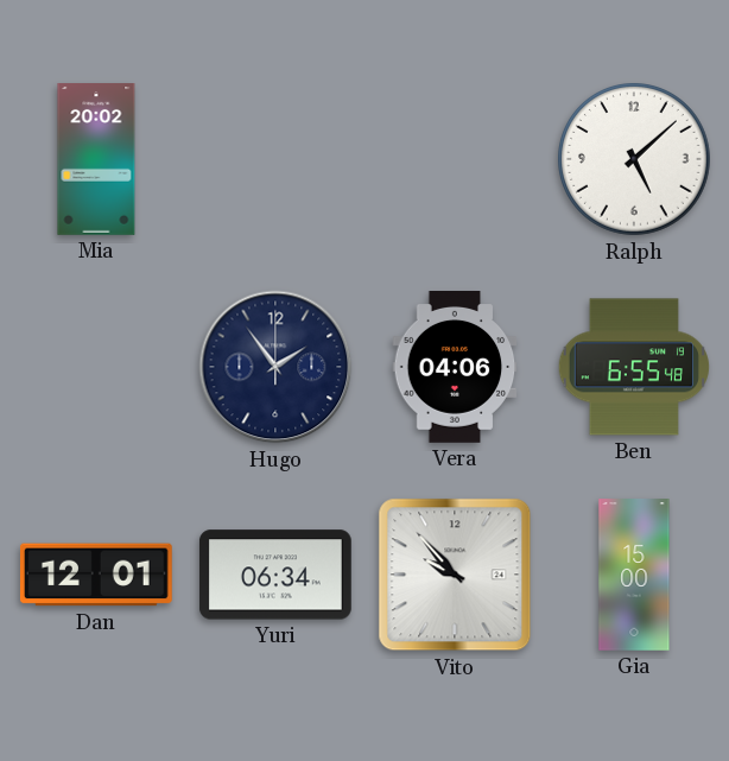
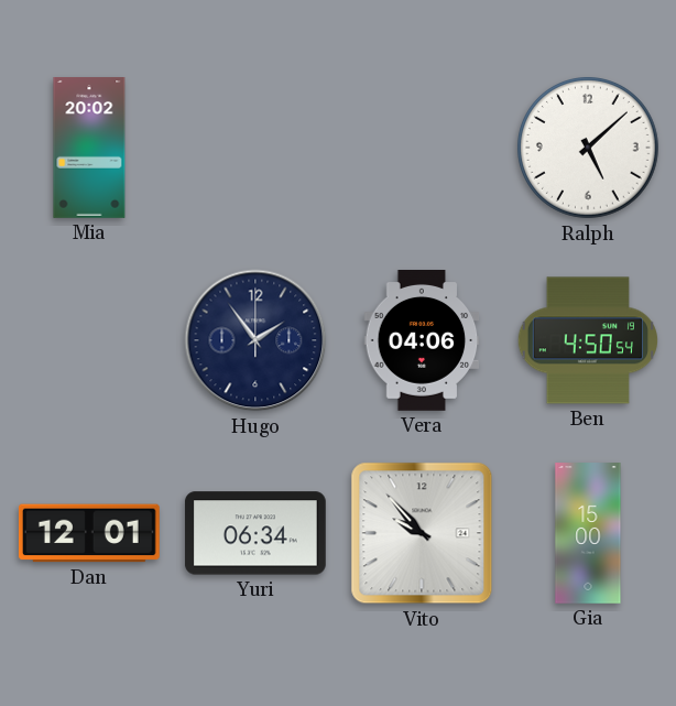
Ben: 6:55 -> 4:50
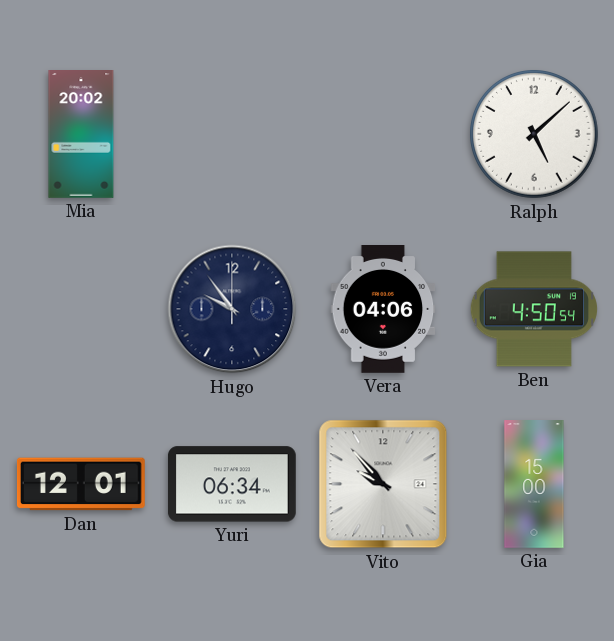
Hugo: 1:54 -> 9:54
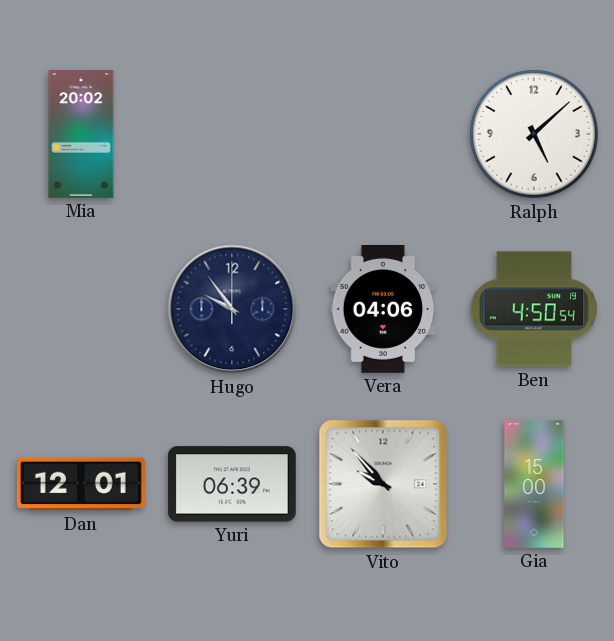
Yuri: 06:34 -> 06:39
